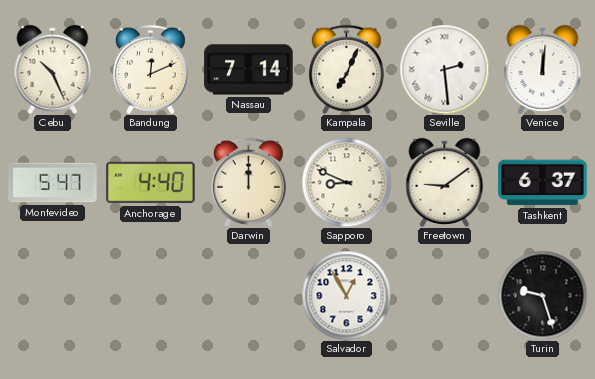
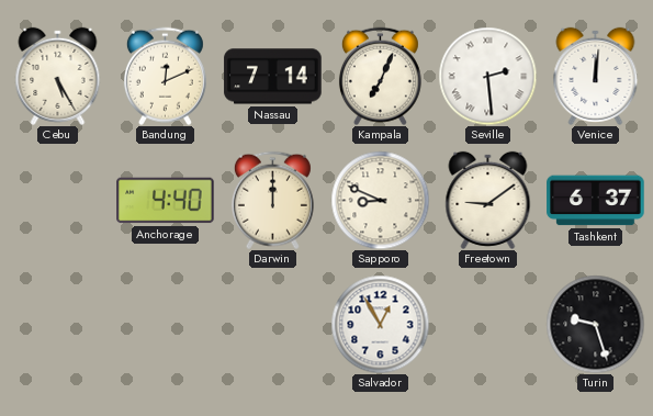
Cebu: 10:26 -> 5:25
Montevideo: 5:47 -> none
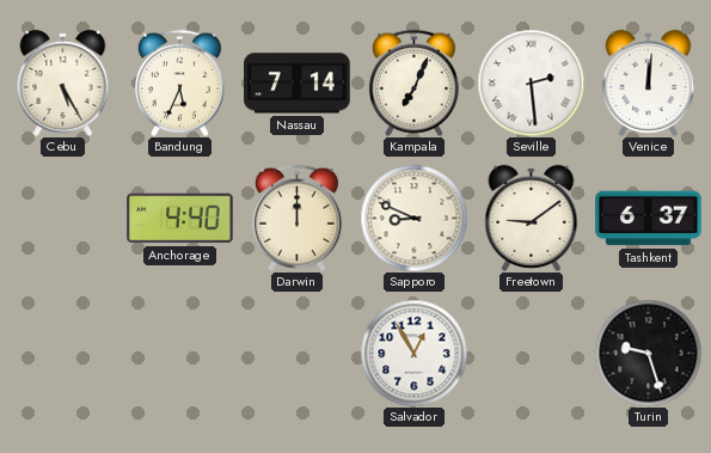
Bandung: 12:11 -> 5:34
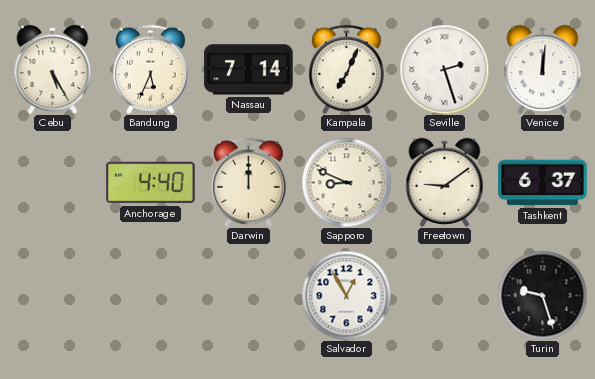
Seville: 2:29 -> 2:27
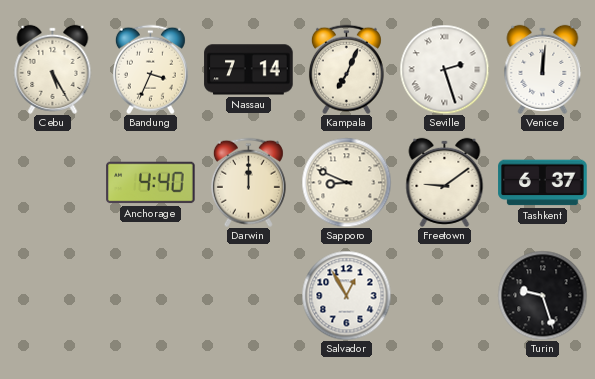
Bandung: 5:34 -> 3:34
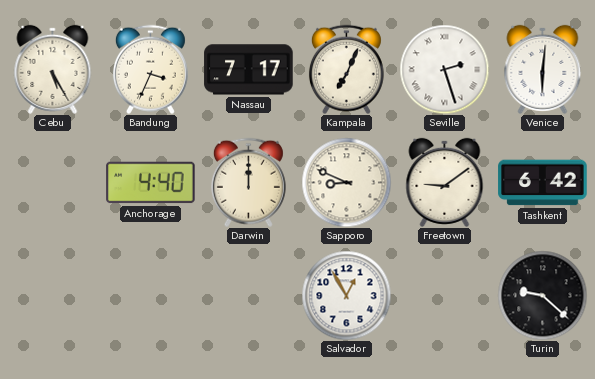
Nassau: 7:14 -> 7:17
Venice: 12:01 -> 6:01
Tashkent: 6:37 -> 6:42
Turin: 9:27 -> 9:22
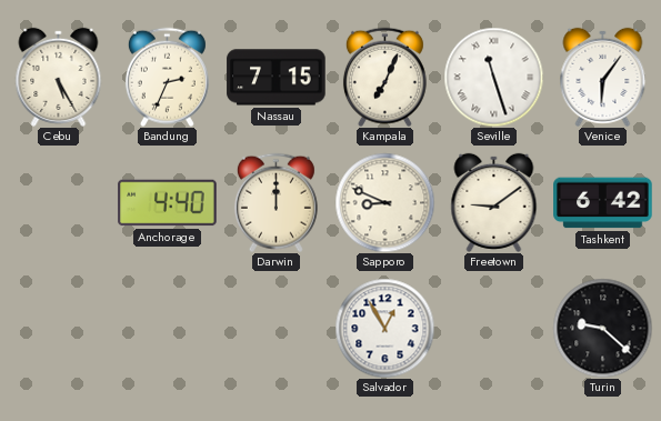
Bandung: 3:34 -> 2:34
Nassau: 7:17 -> 7:15
Seville: 2:27 -> 11:27
Venice: 6:01 -> 6:06
